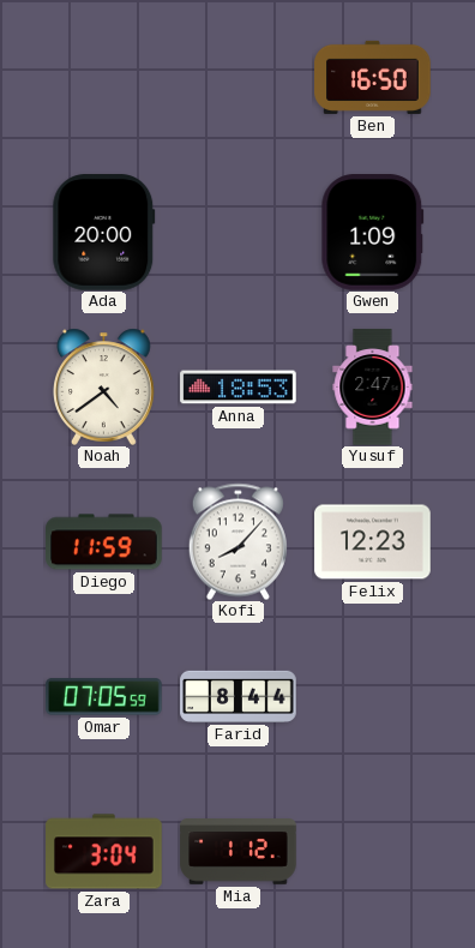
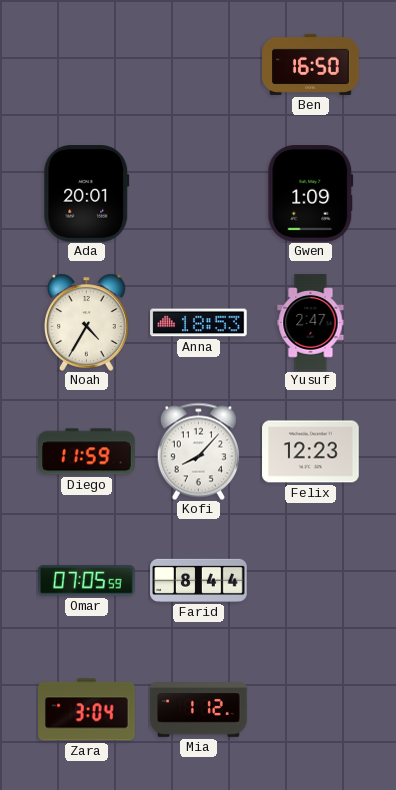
Ada: 20:00 -> 20:01
Noah: 4:39 -> 4:35
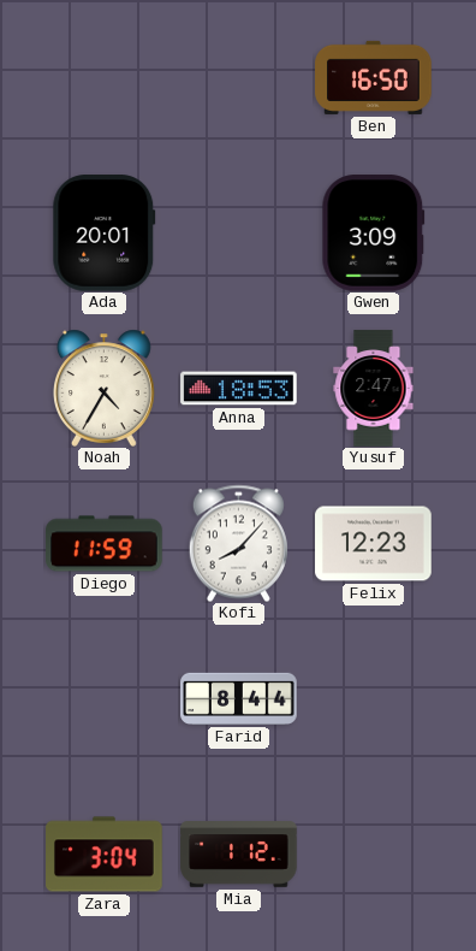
Gwen: 1:09 -> 3:09
Omar: 07:05 -> none
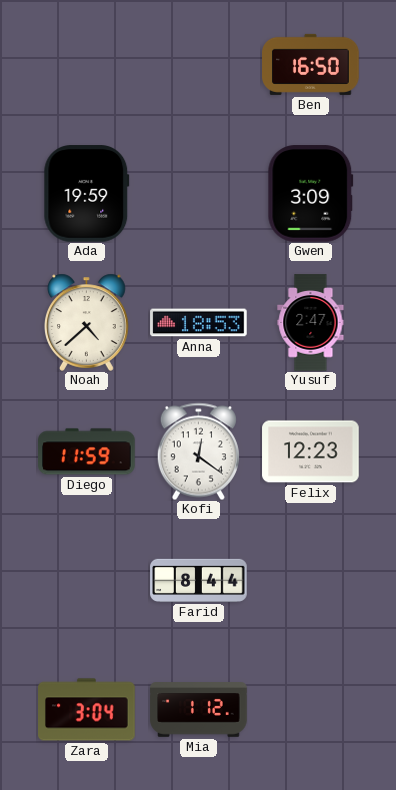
Ada: 20:01 -> 19:59
Noah: 4:35 -> 4:38
Kofi: 8:07 -> 12:21
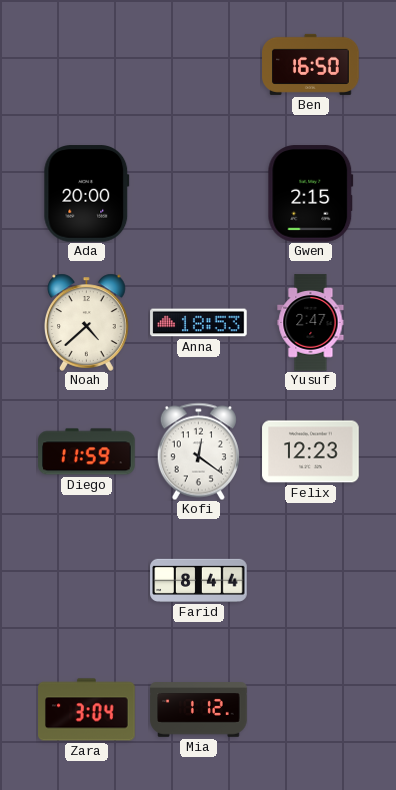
Ada: 19:59 -> 20:00
Gwen: 3:09 -> 2:15
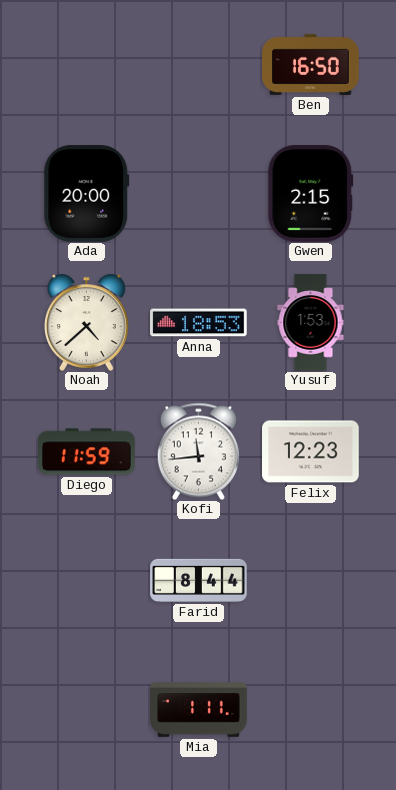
Yusuf: 2:47 -> 1:53
Kofi: 12:21 -> 11:44
Zara: 3:04 -> none
Mia: 1:12 -> 1:11
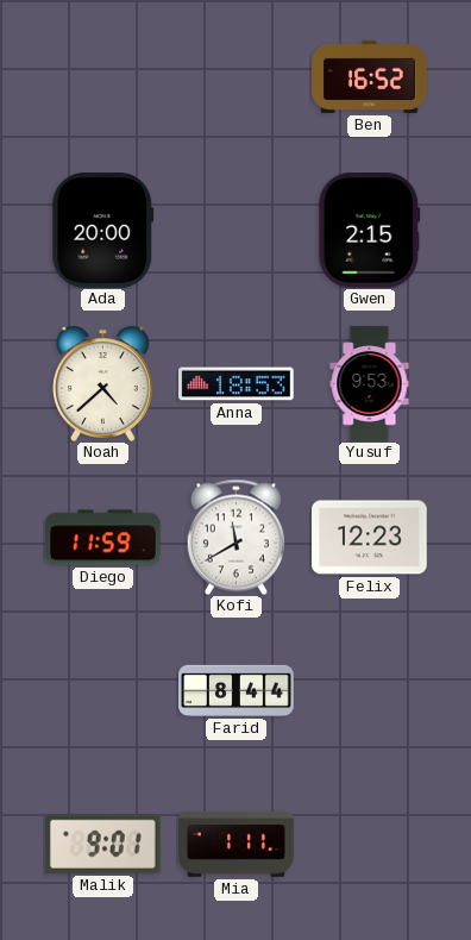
Ben: 16:50 -> 16:52
Yusuf: 1:53 -> 9:53
Kofi: 11:44 -> 11:40
Malik: none -> 9:01
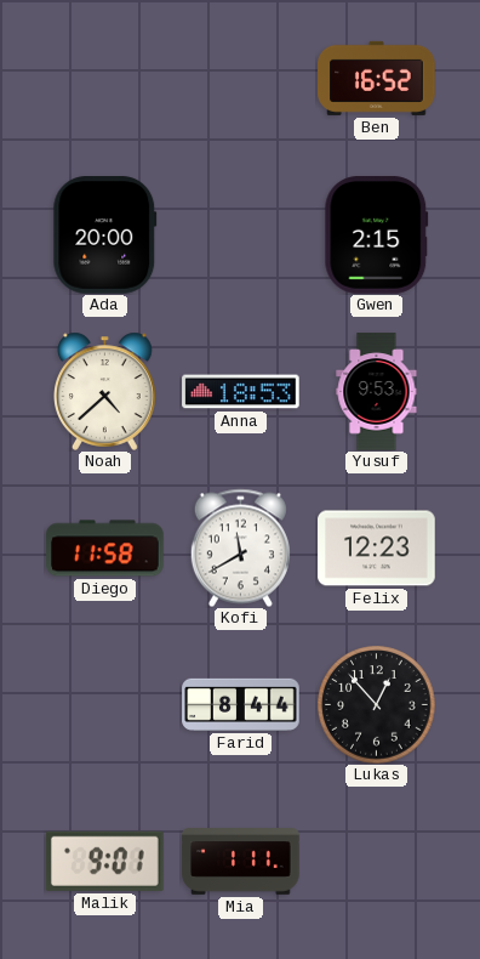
Diego: 11:59 -> 11:58
Lukas: none -> 12:53
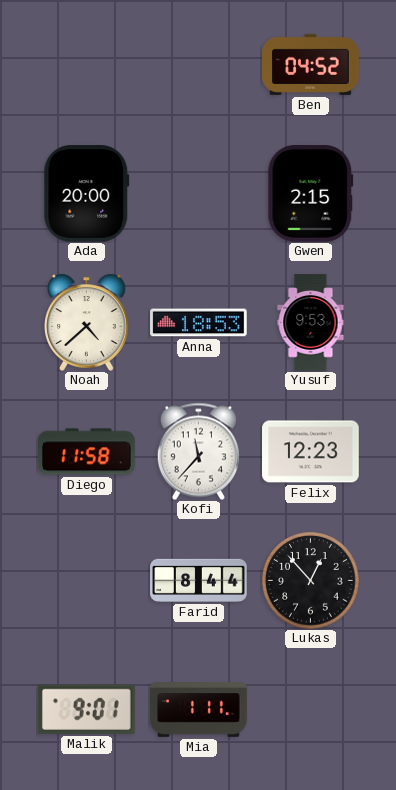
Ben: 16:52 -> 04:52
Kofi: 11:40 -> 11:37
